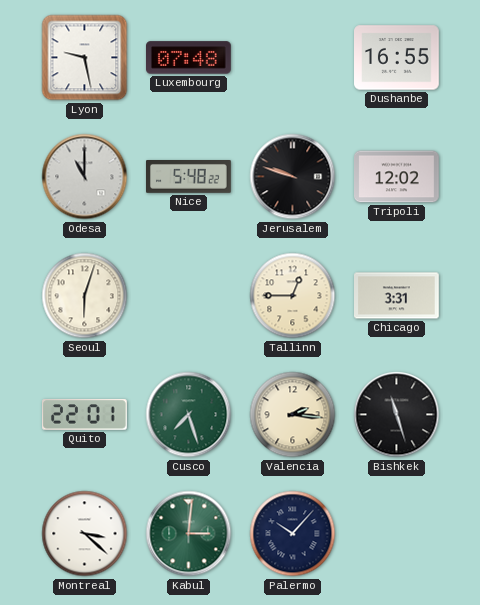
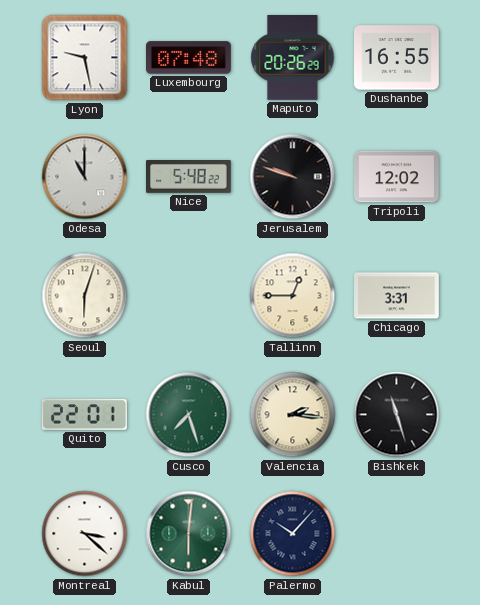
Maputo: none -> 20:26
Kabul: 3:01 -> 6:01
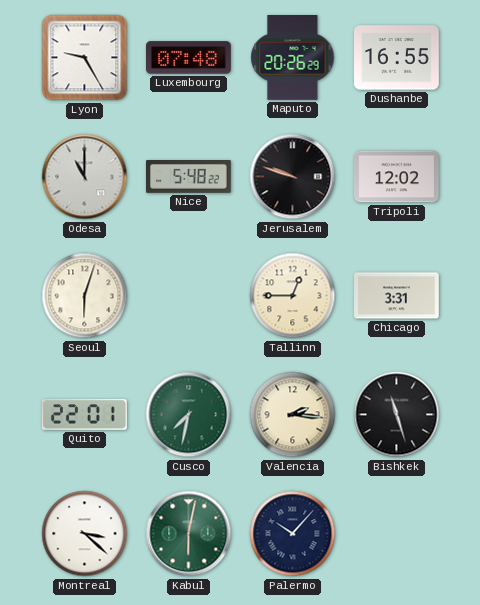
Lyon: 9:28 -> 9:25
Cusco: 7:27 -> 7:32
Kabul: 6:01 -> 6:02
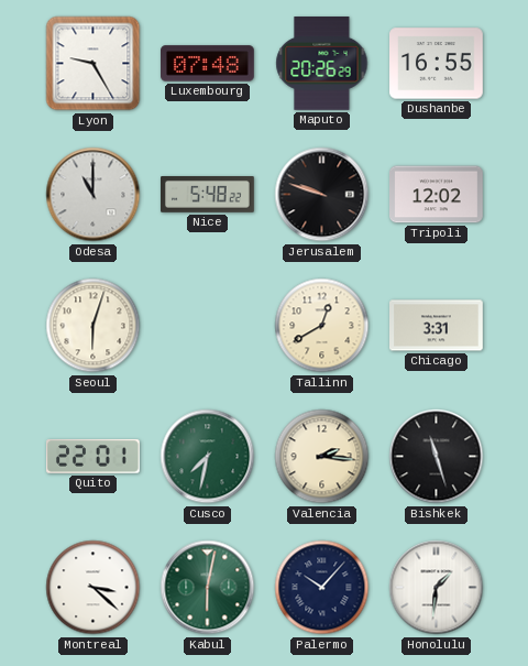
Tallinn: 12:45 -> 12:40
Honolulu: none -> 1:31
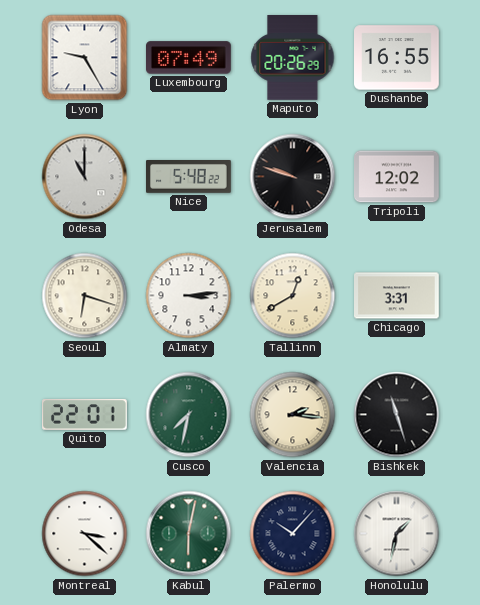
Luxembourg: 07:48 -> 07:49
Seoul: 6:03 -> 6:18
Almaty: none -> 3:14
Honolulu: 1:31 -> 1:32
